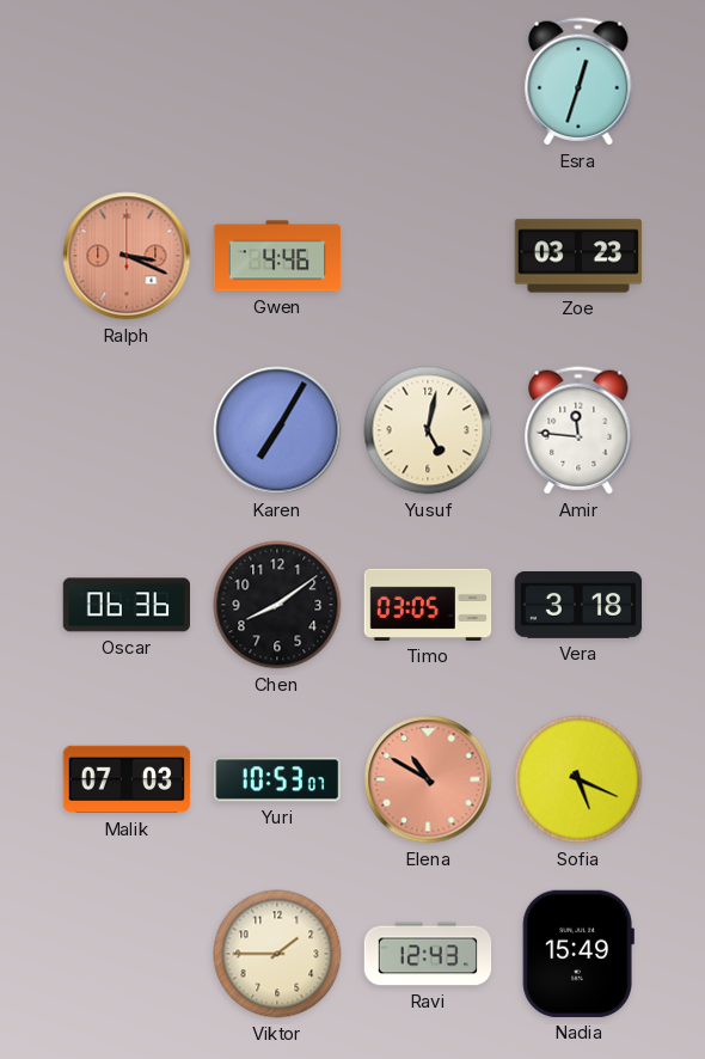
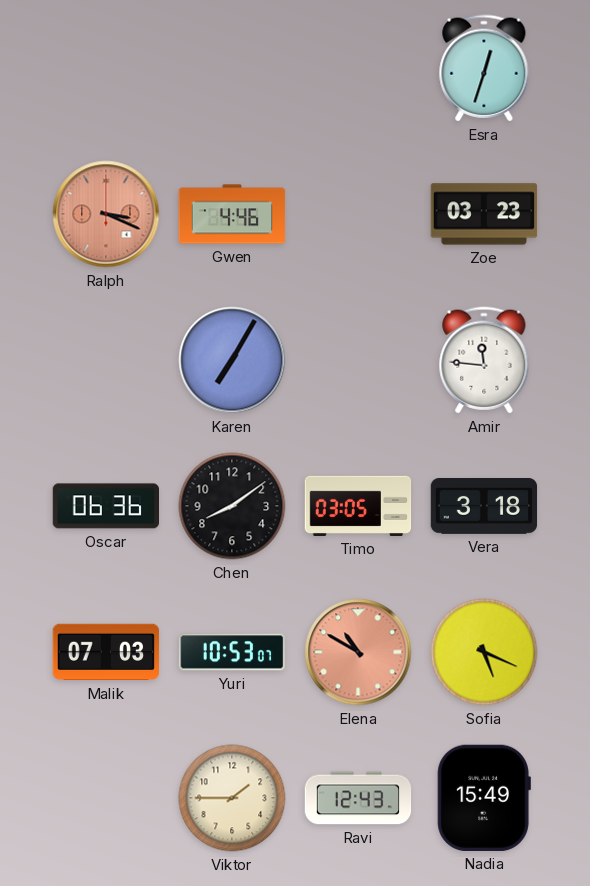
Yusuf: 5:02 -> none
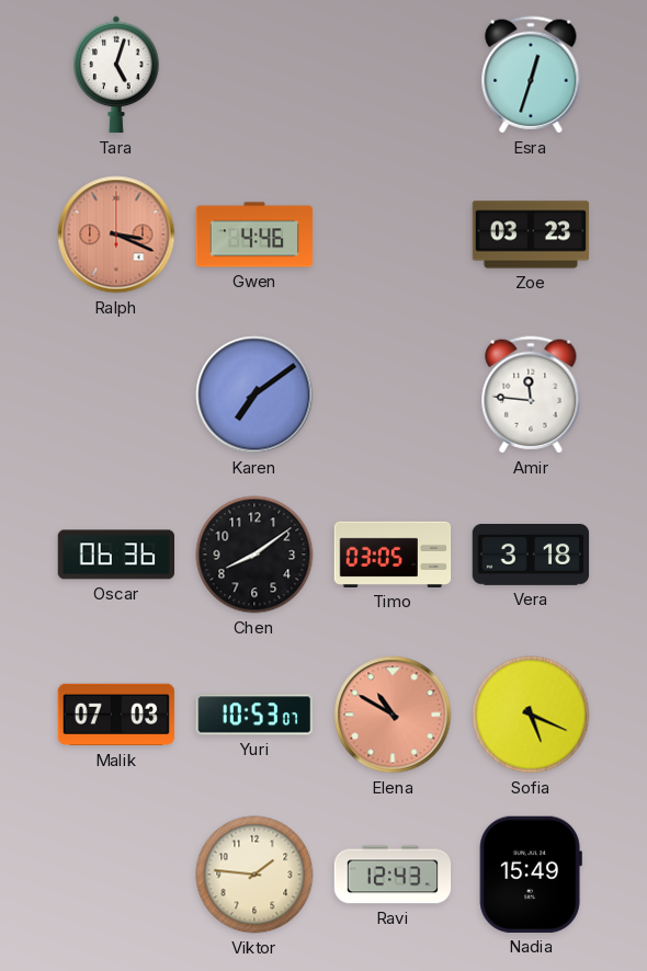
Tara: none -> 5:03
Karen: 7:05 -> 7:09
Viktor: 1:45 -> 1:46
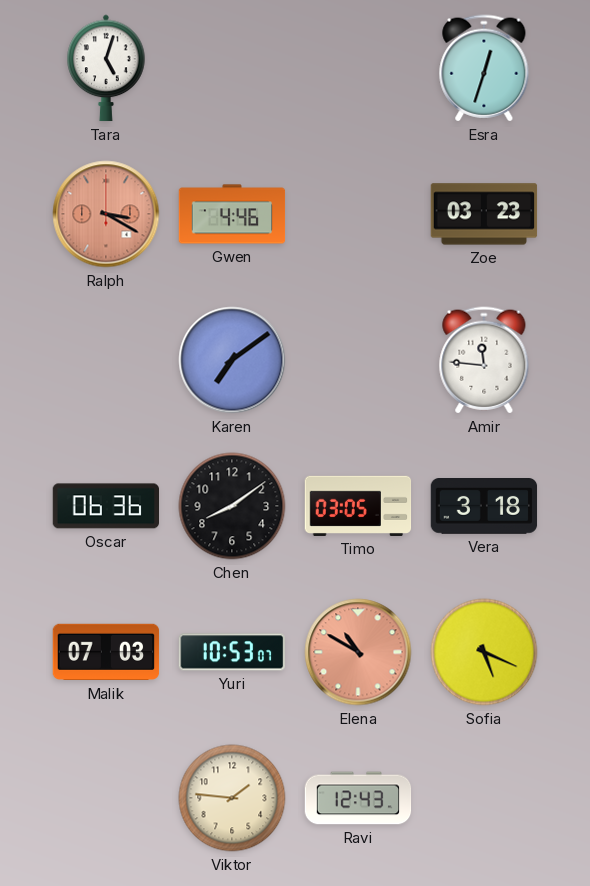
Ralph: 3:19 -> 3:20
Nadia: 15:49 -> none
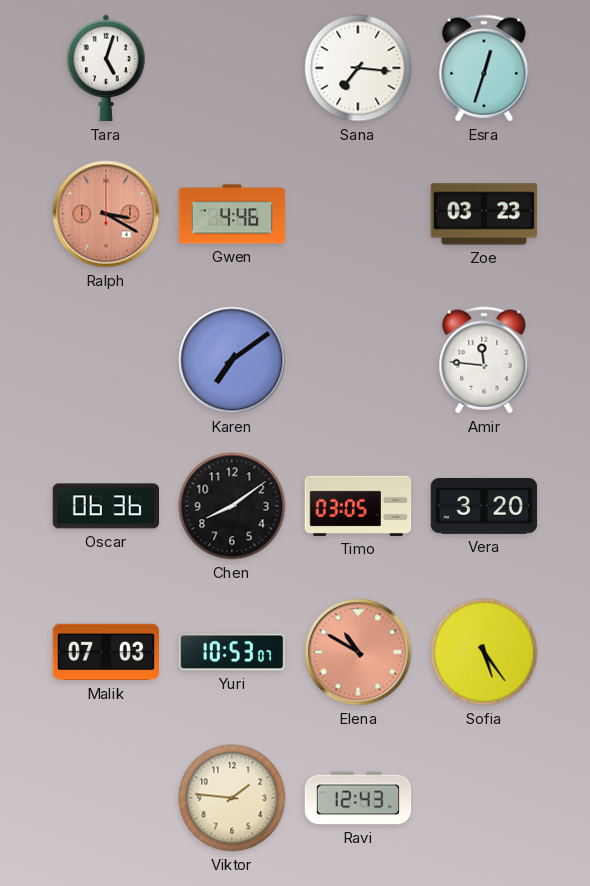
Sana: none -> 7:16
Vera: 3:18 -> 3:20
Sofia: 5:19 -> 5:24
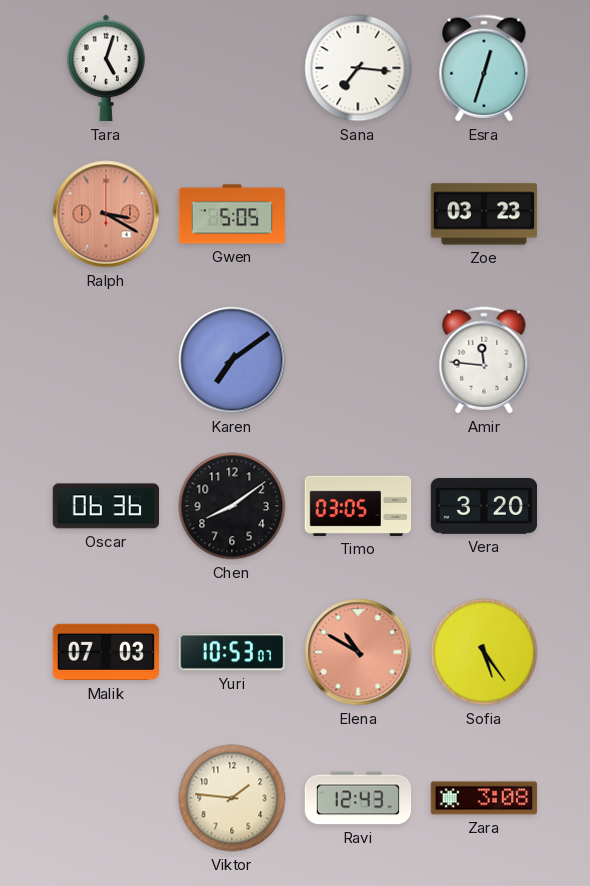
Gwen: 4:46 -> 5:05
Zara: none -> 3:08
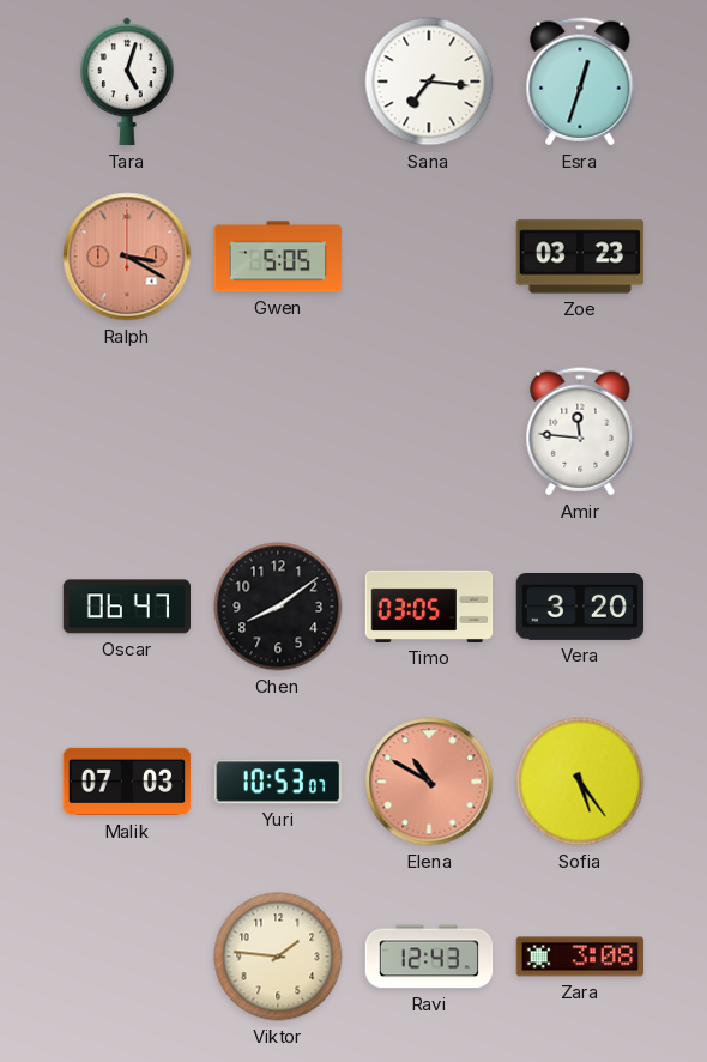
Karen: 7:09 -> none
Oscar: 06:36 -> 06:47
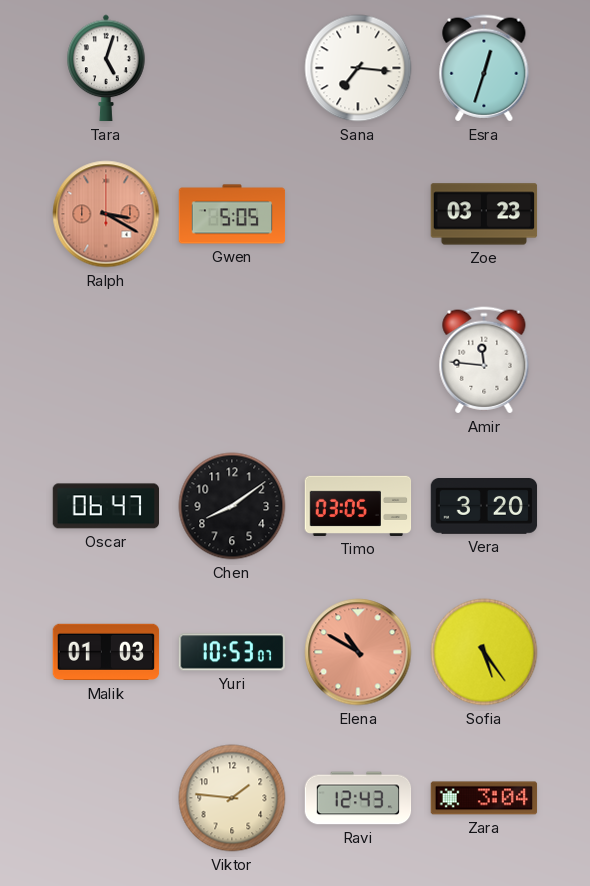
Malik: 07:03 -> 01:03
Zara: 3:08 -> 3:04
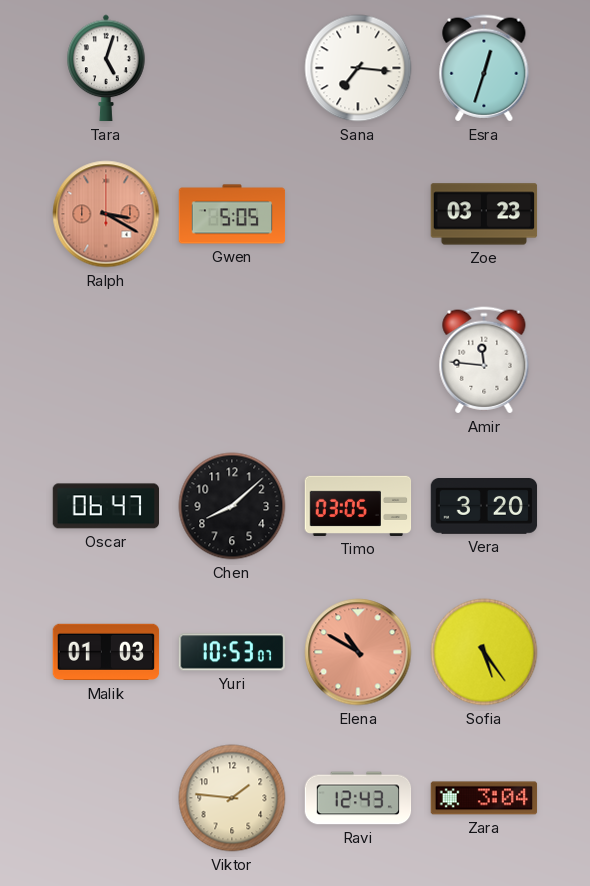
Chen: 8:09 -> 8:08
